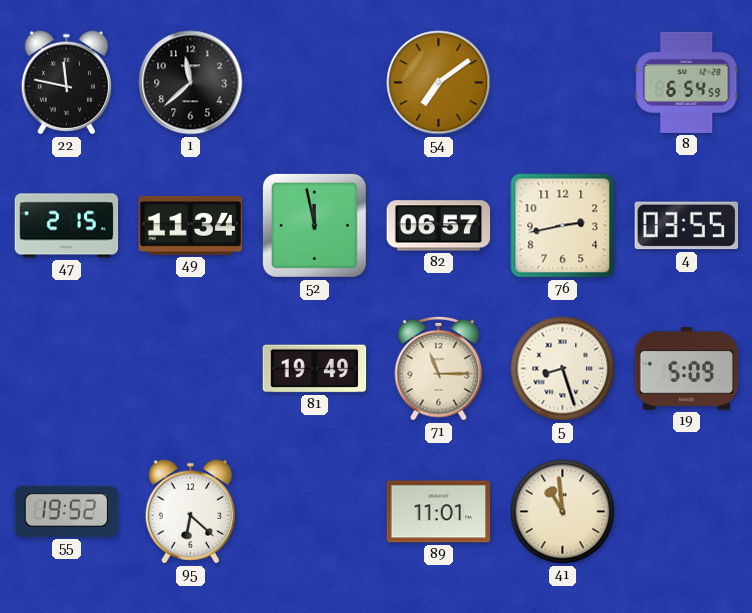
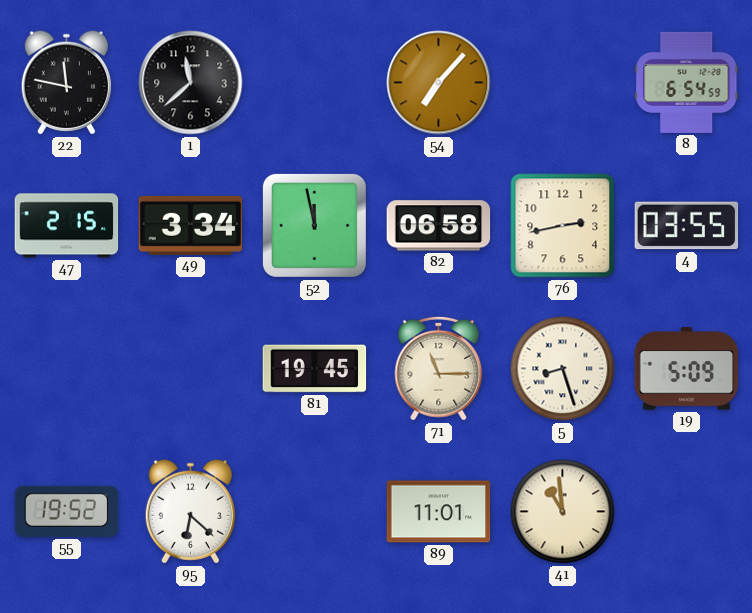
54: 7:09 -> 7:07
49: 11:34 -> 3:34
82: 06:57 -> 06:58
81: 19:49 -> 19:45
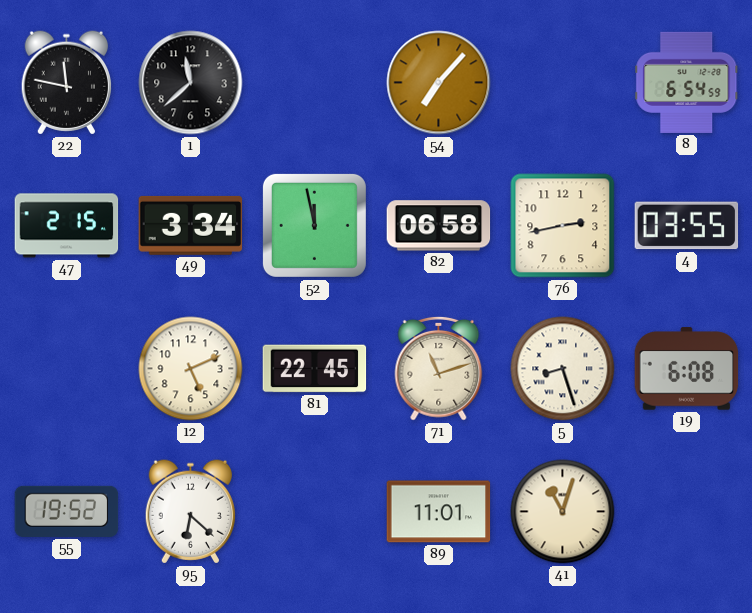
12: none -> 5:11
81: 19:45 -> 22:45
71: 11:15 -> 11:12
19: 5:09 -> 6:08
41: 10:59 -> 11:03
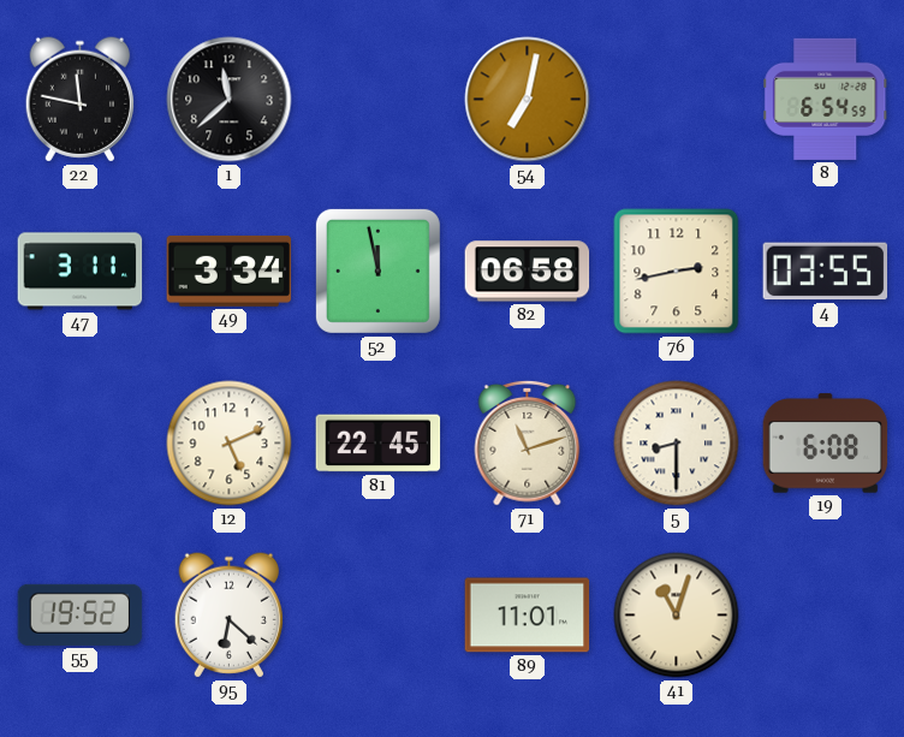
54: 7:07 -> 7:02
47: 2:15 -> 3:11
5: 8:27 -> 8:30
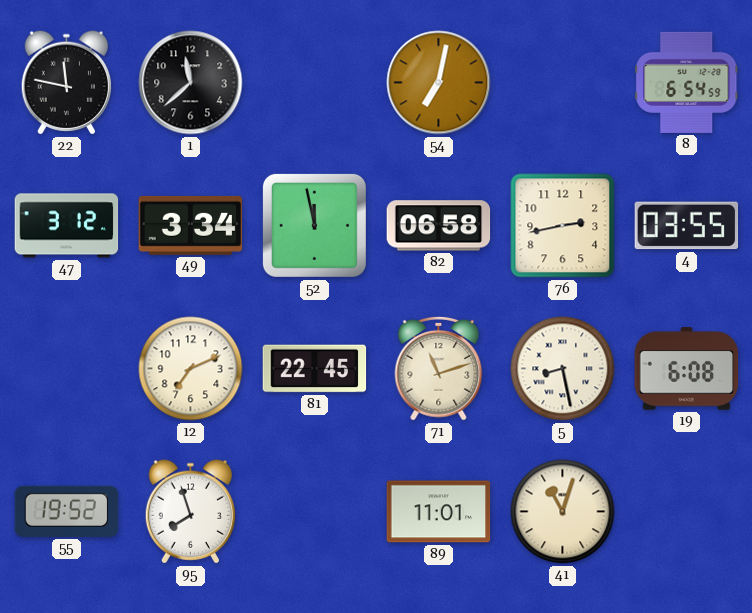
47: 3:11 -> 3:12
12: 5:11 -> 7:11
5: 8:30 -> 8:28
95: 6:22 -> 7:57
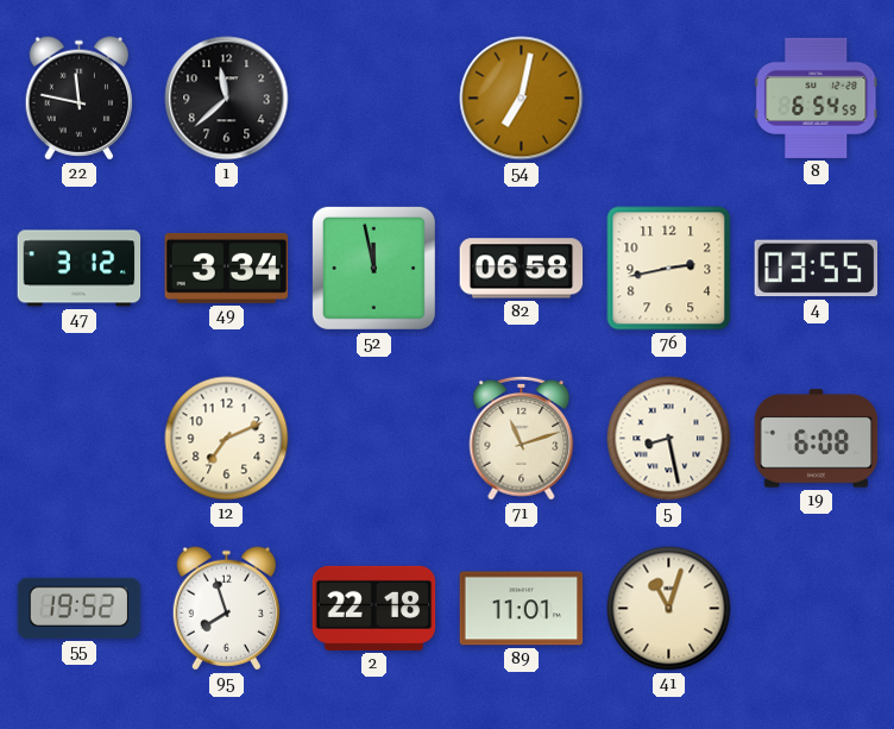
81: 22:45 -> none
2: none -> 22:18
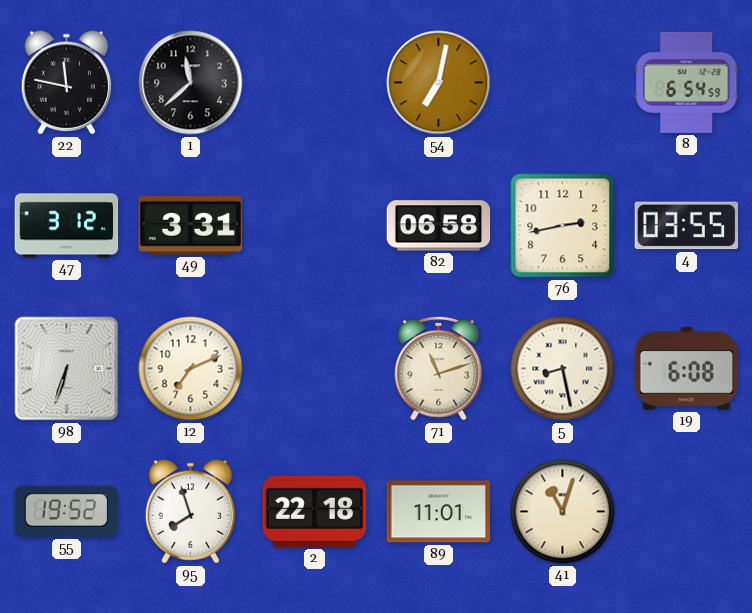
49: 3:34 -> 3:31
52: 11:58 -> none
98: none -> 6:33
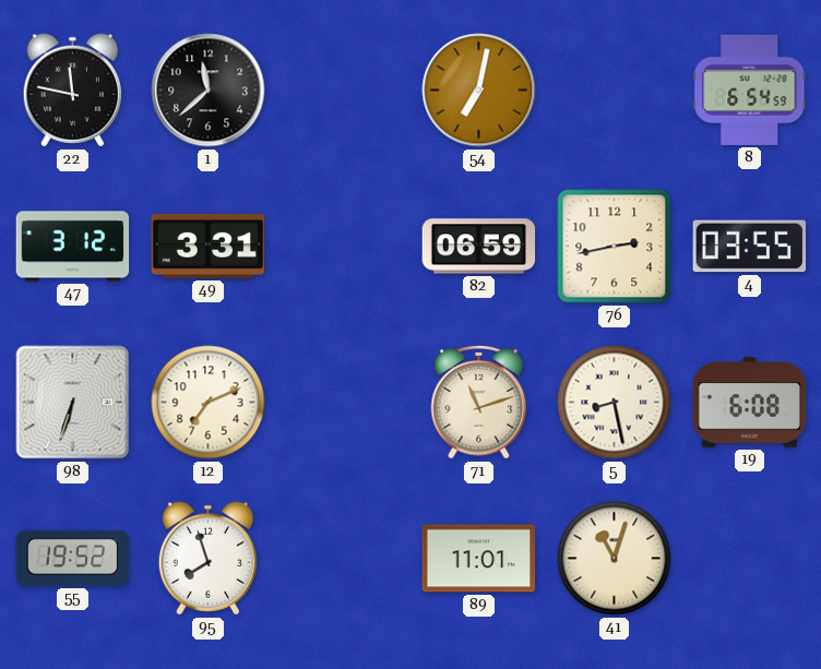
82: 06:58 -> 06:59
2: 22:18 -> none
